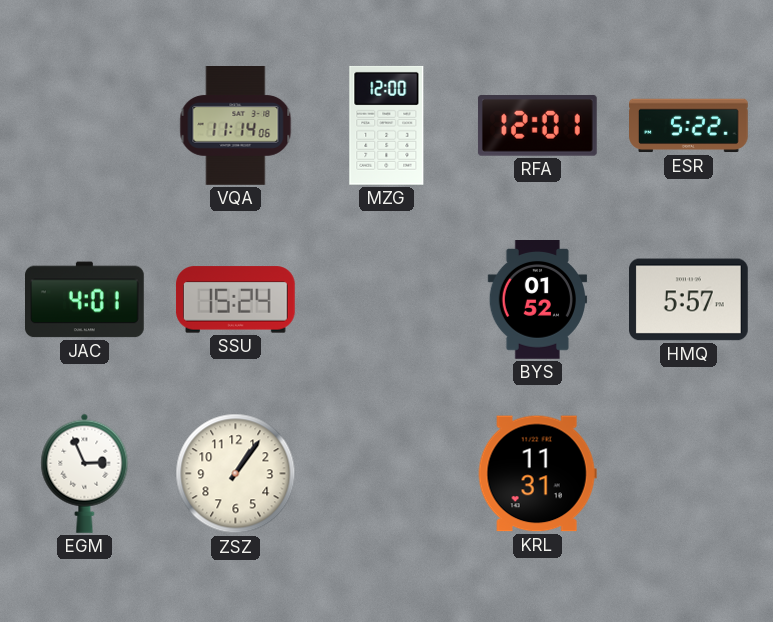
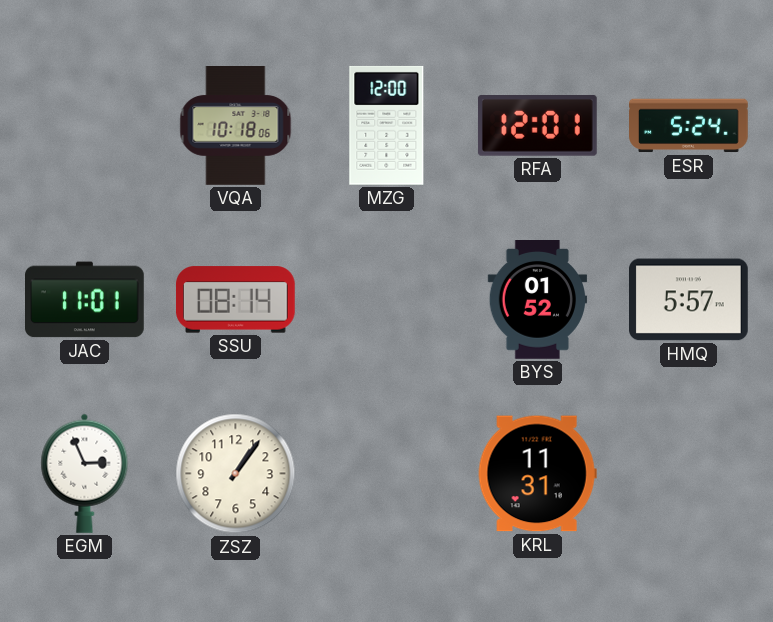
VQA: 11:14 -> 10:18
ESR: 5:22 -> 5:24
JAC: 4:01 -> 11:01
SSU: 15:24 -> 08:14
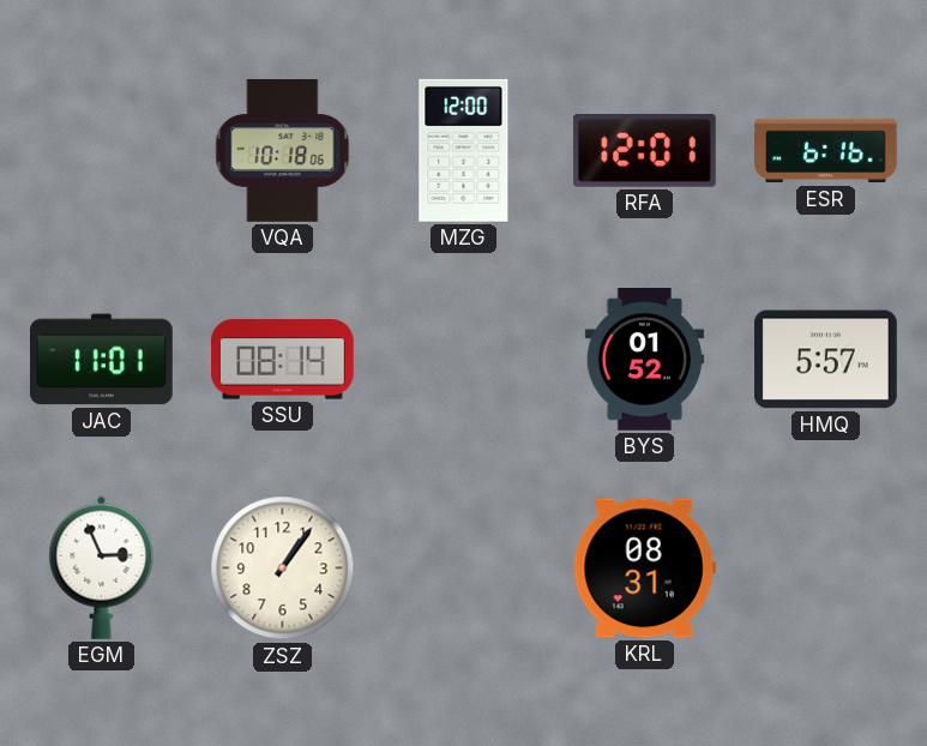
ESR: 5:24 -> 6:16
KRL: 11:31 -> 08:31
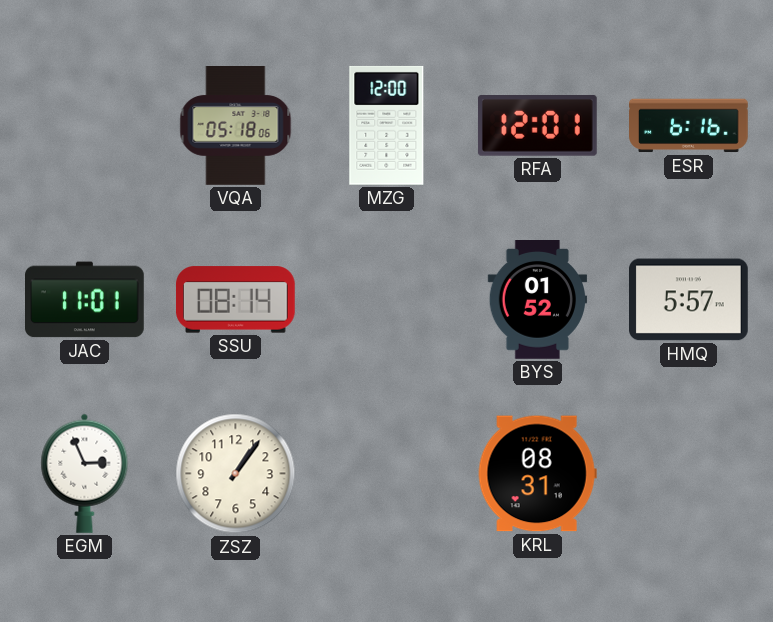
VQA: 10:18 -> 05:18
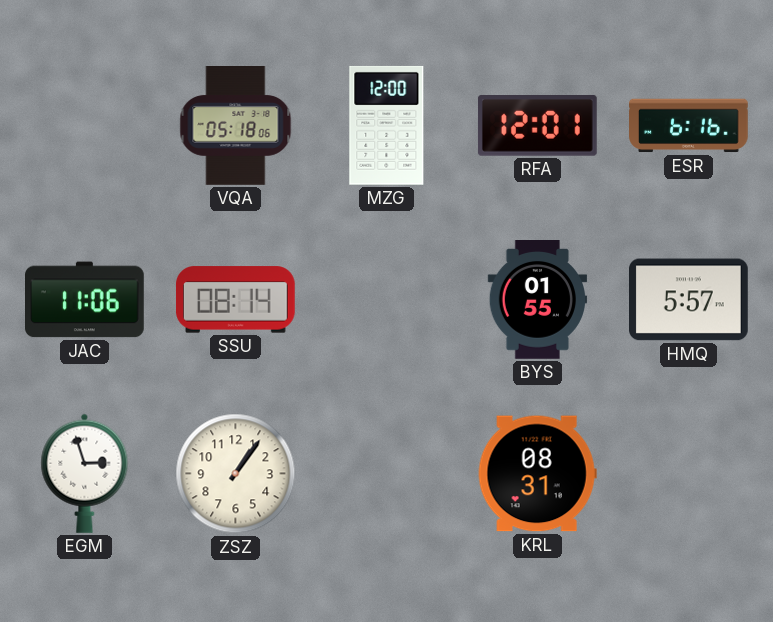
JAC: 11:01 -> 11:06
BYS: 01:52 -> 01:55
EGM: 2:56 -> 2:57
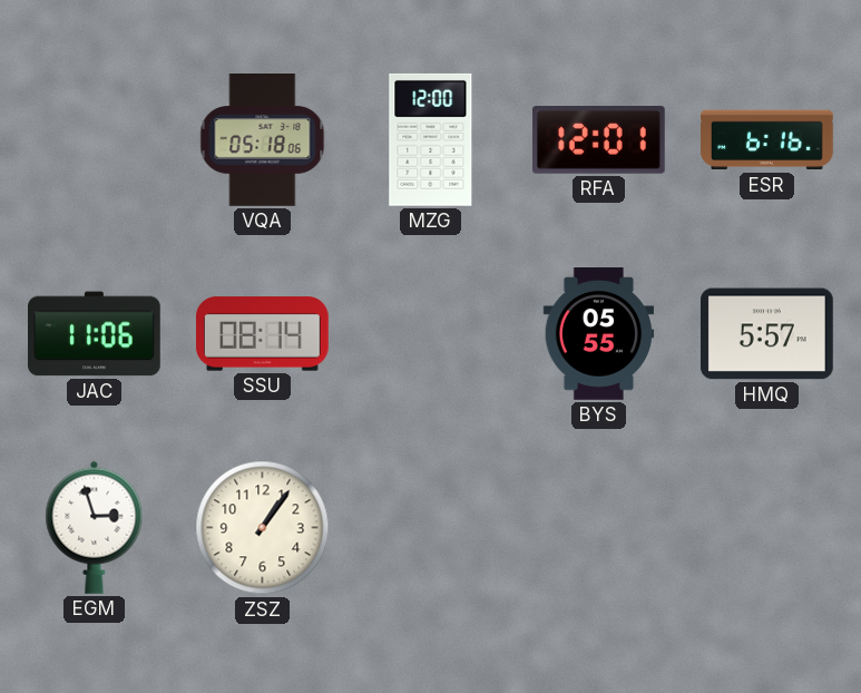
BYS: 01:55 -> 05:55
KRL: 08:31 -> none
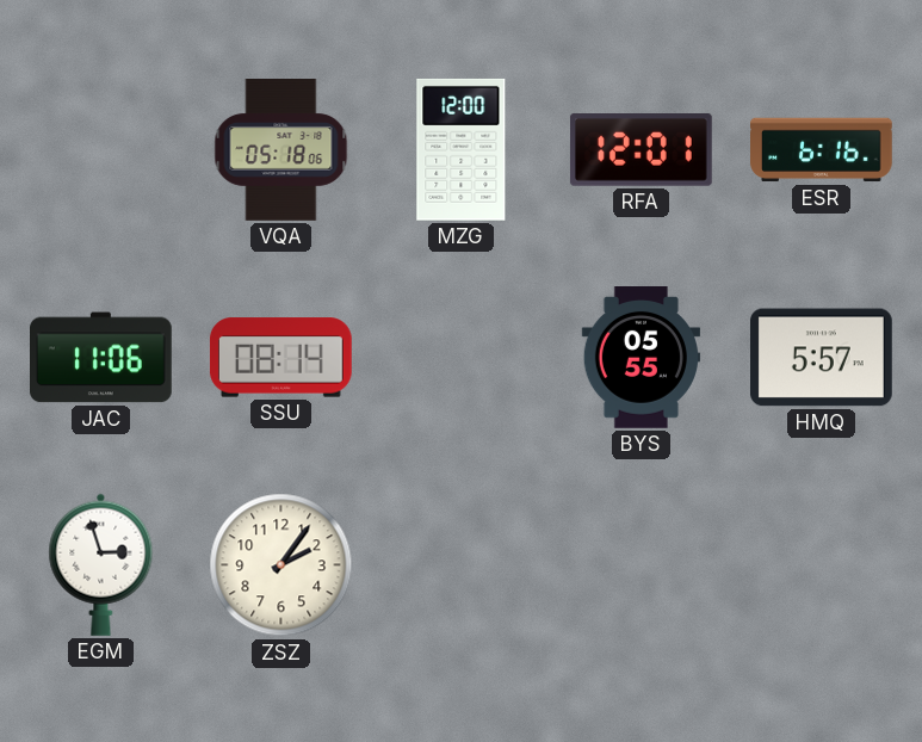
ZSZ: 1:06 -> 2:06
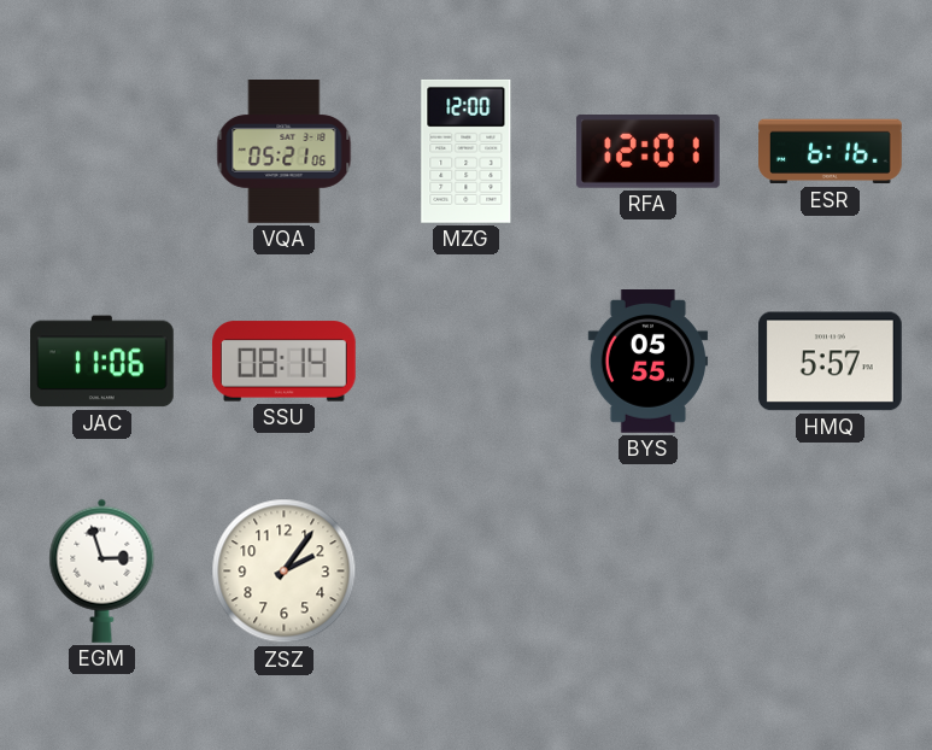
VQA: 05:18 -> 05:21
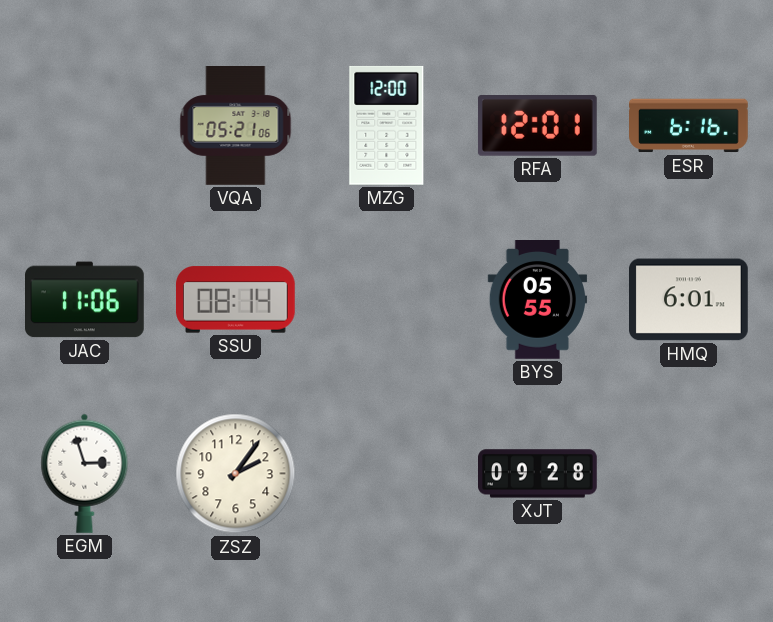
HMQ: 5:57 -> 6:01
XJT: none -> 09:28
